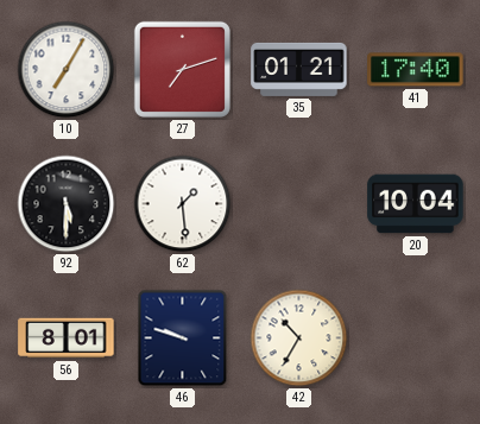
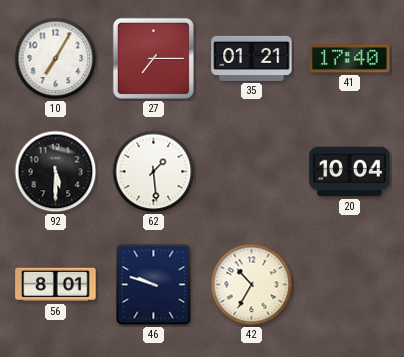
27: 7:12 -> 7:15
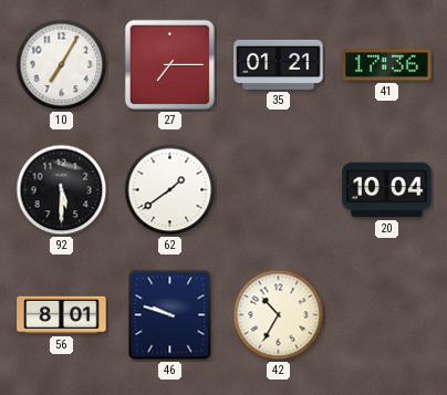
41: 17:40 -> 17:36
62: 1:29 -> 1:39
